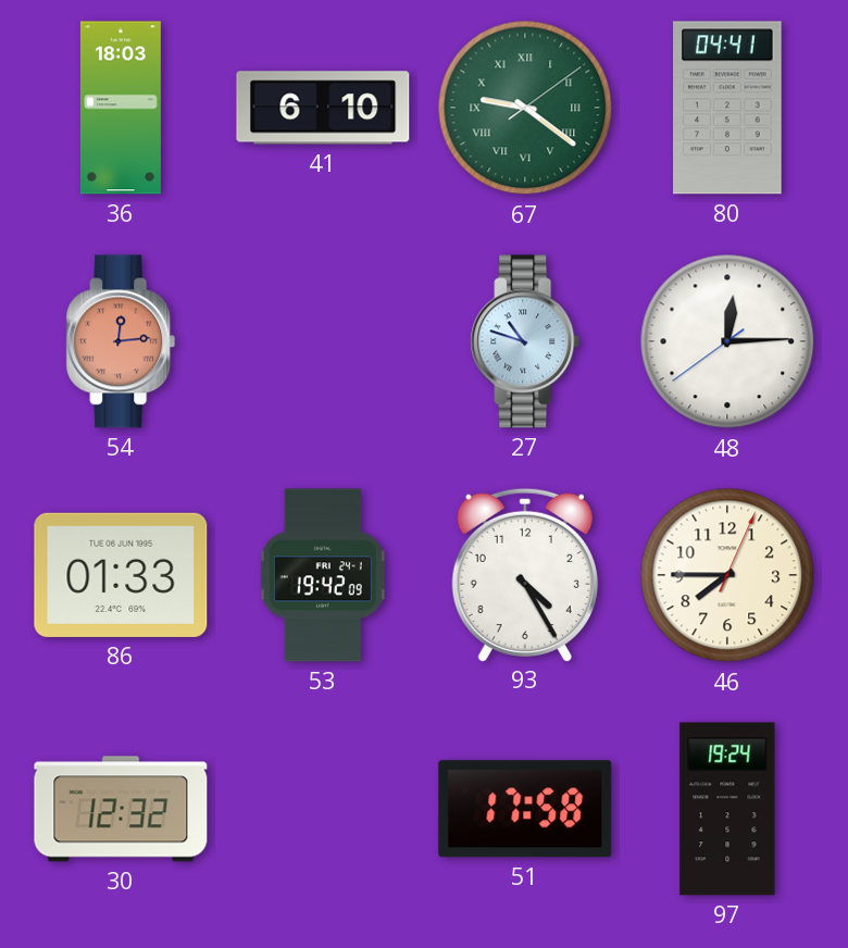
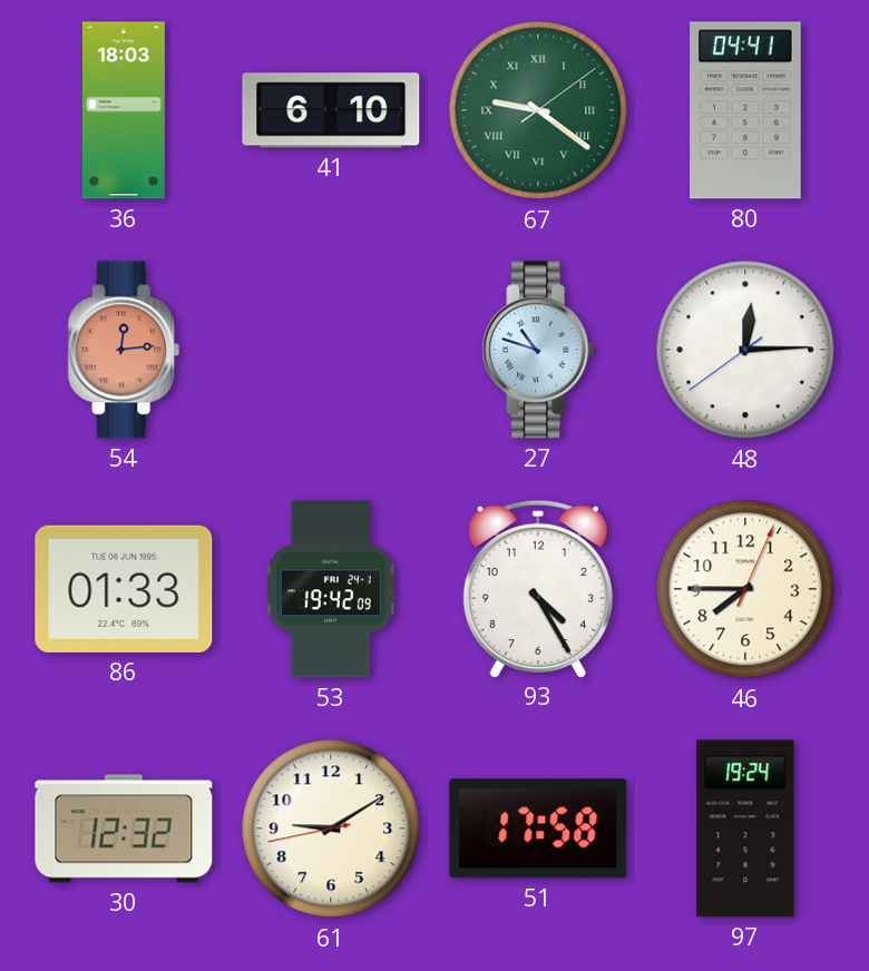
61: none -> 9:09
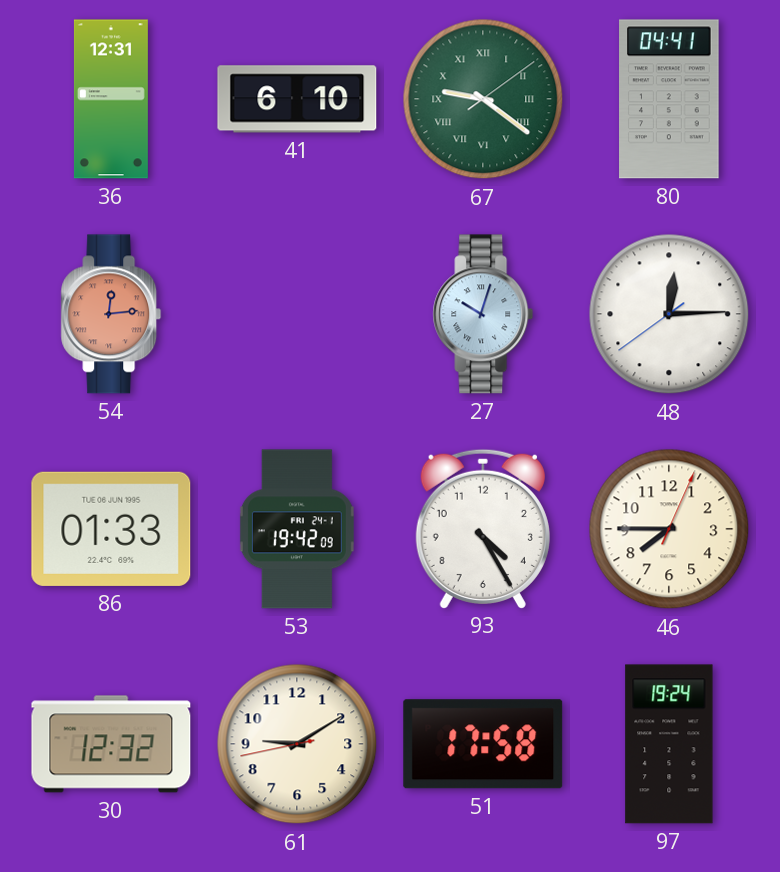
36: 18:03 -> 12:31
27: 10:48 -> 10:03
